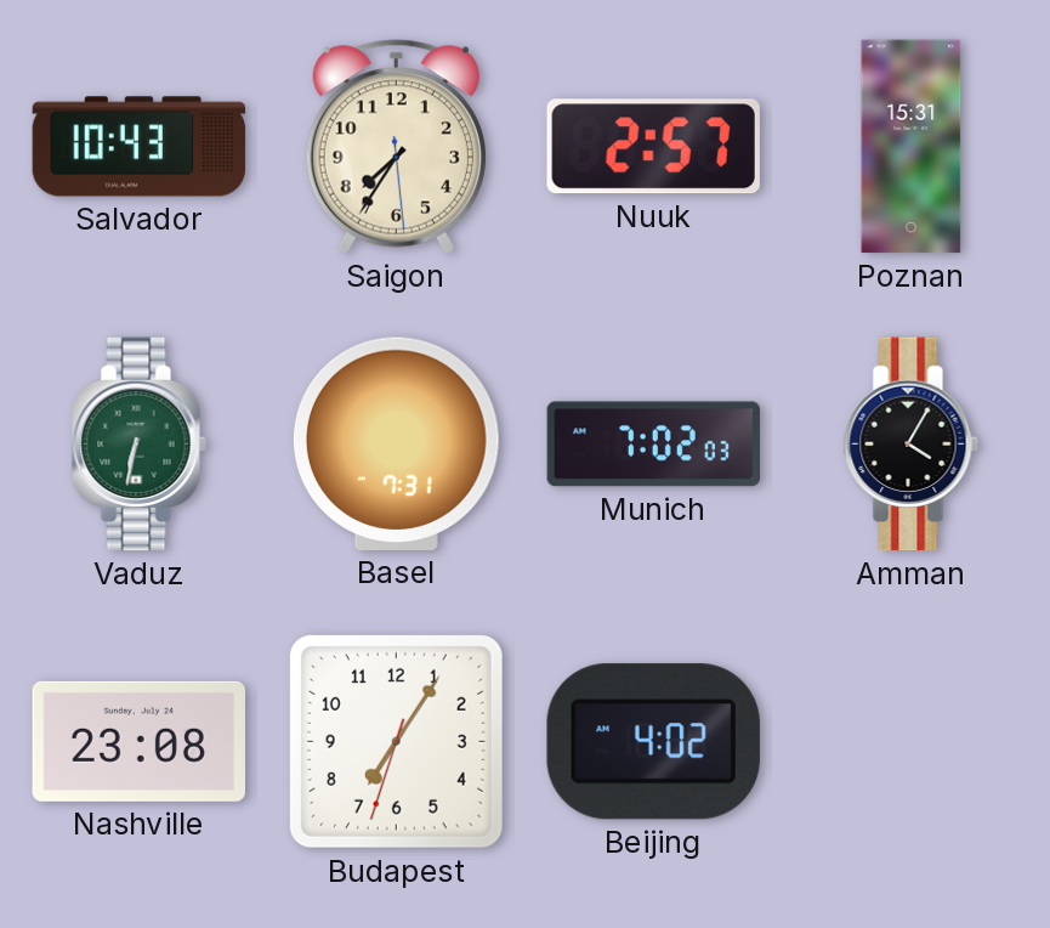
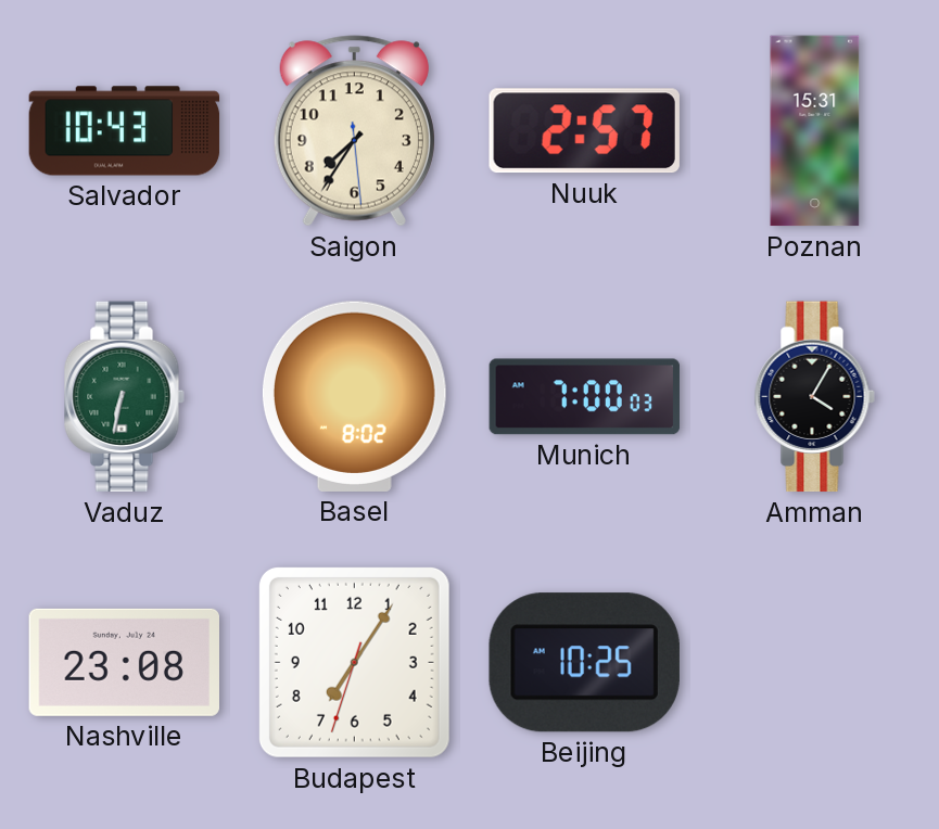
Basel: 7:31 -> 8:02
Munich: 7:02 -> 7:00
Beijing: 4:02 -> 10:25
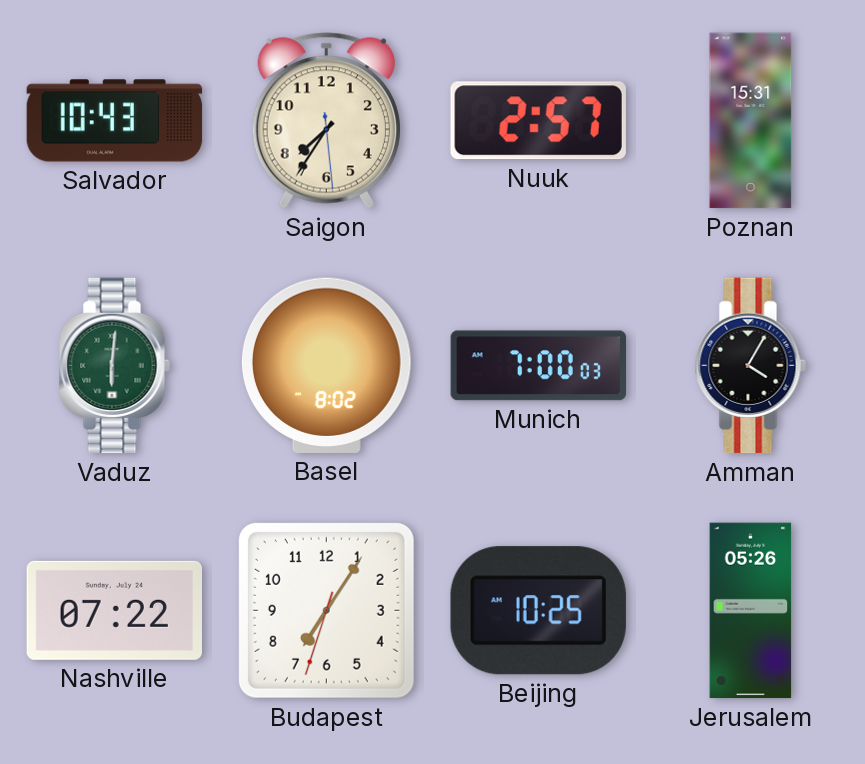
Vaduz: 6:32 -> 6:01
Nashville: 23:08 -> 07:22
Jerusalem: none -> 05:26
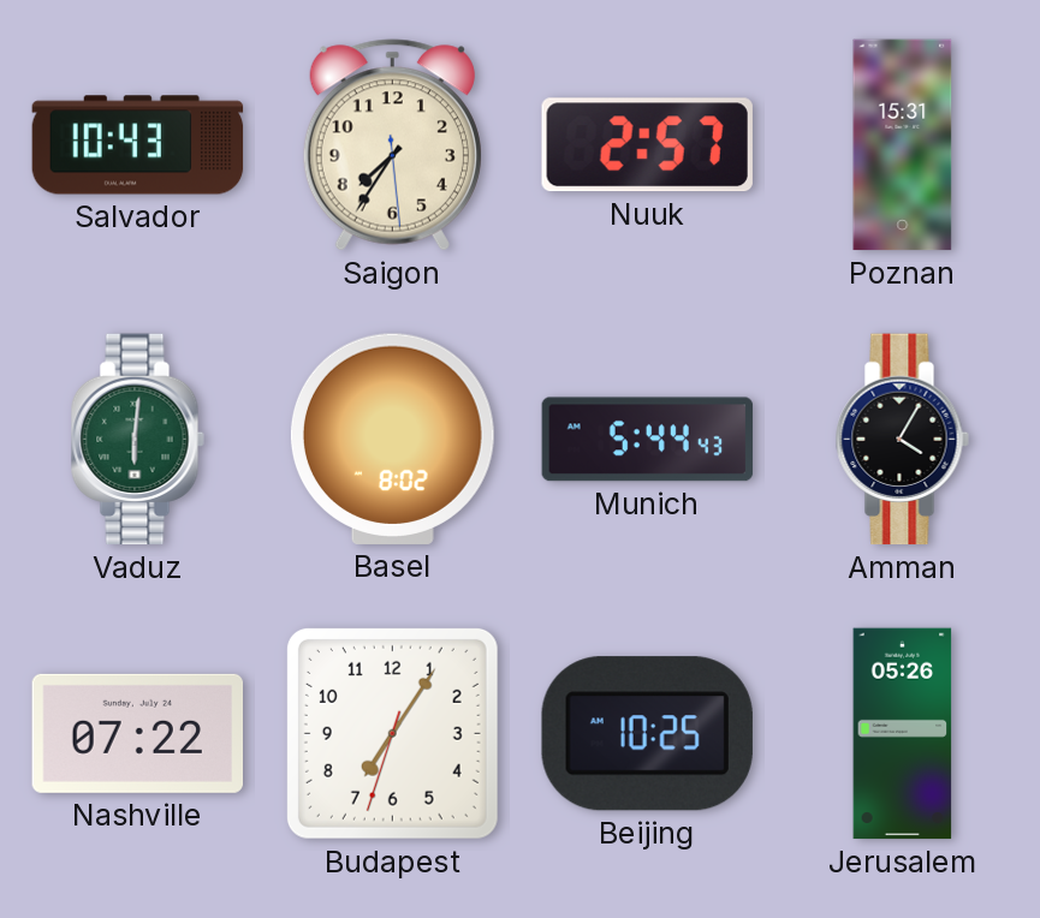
Munich: 7:00 -> 5:44
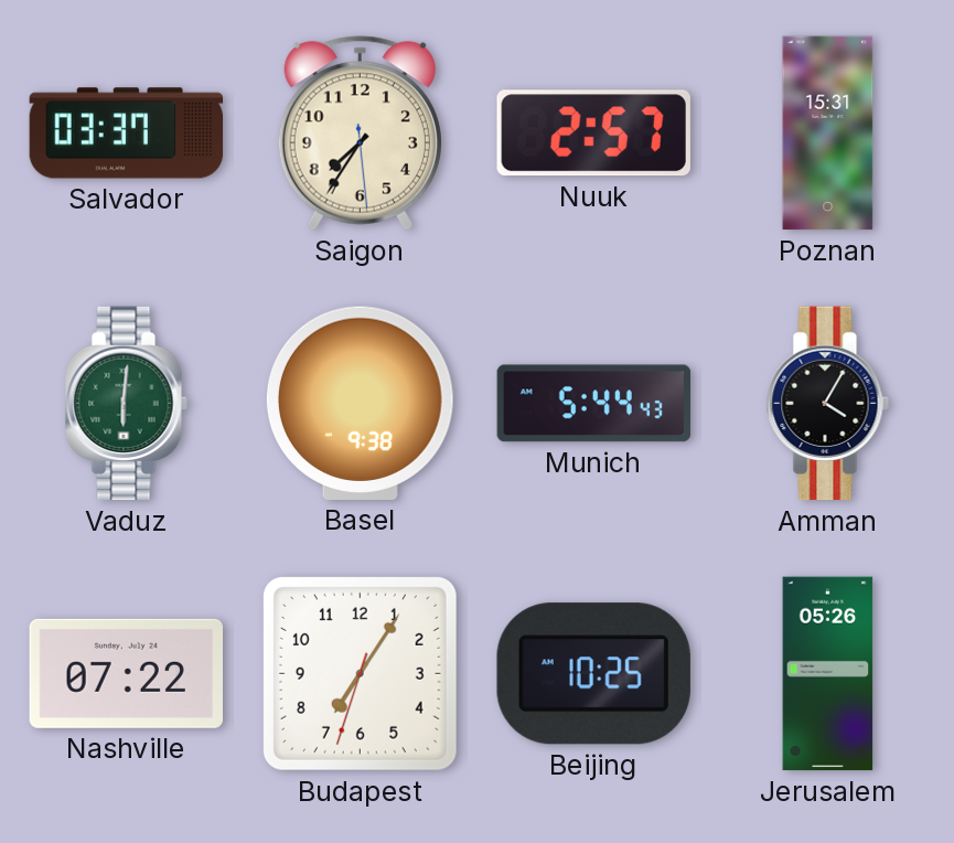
Salvador: 10:43 -> 03:37
Basel: 8:02 -> 9:38
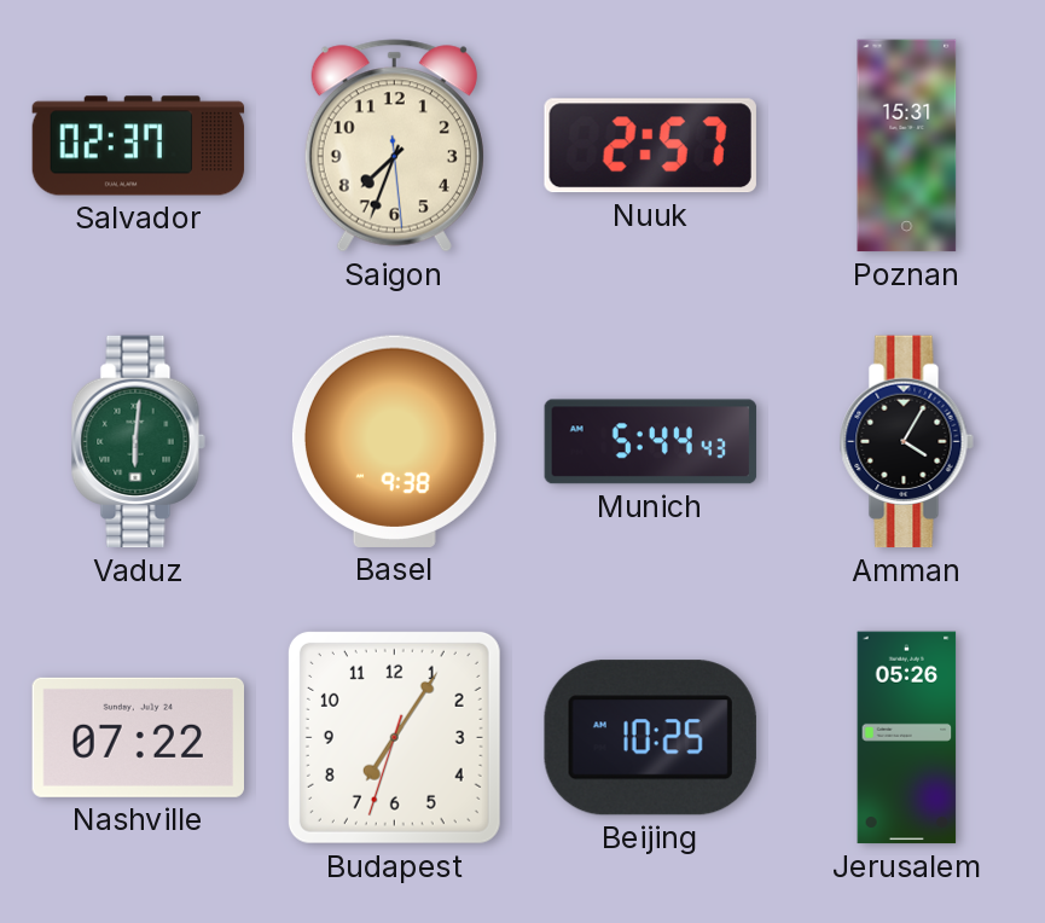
Salvador: 03:37 -> 02:37
Saigon: 7:35 -> 7:33
